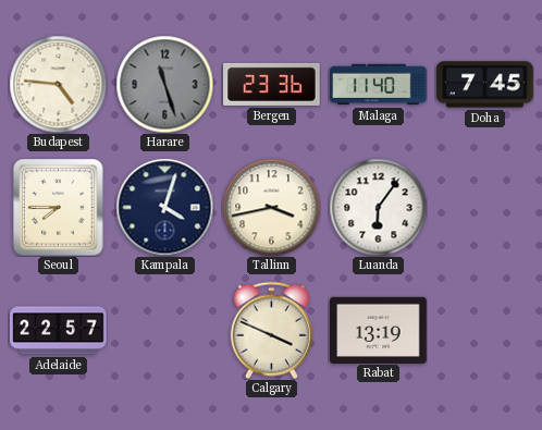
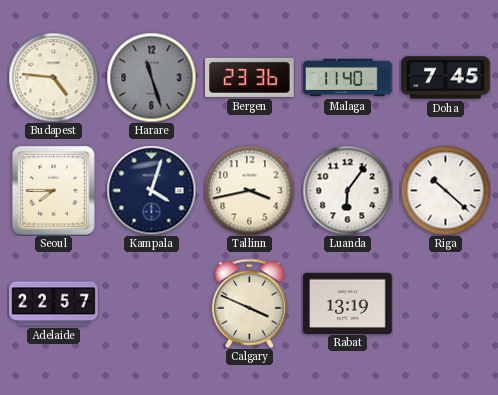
Riga: none -> 10:22
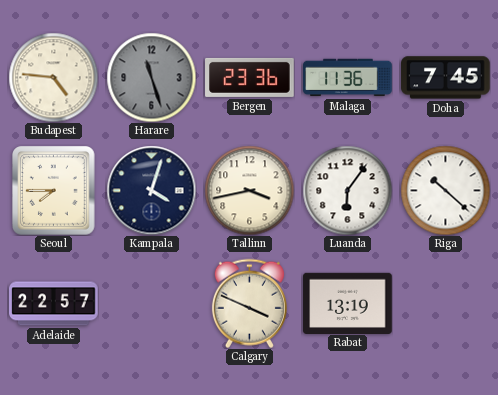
Malaga: 11:40 -> 11:36
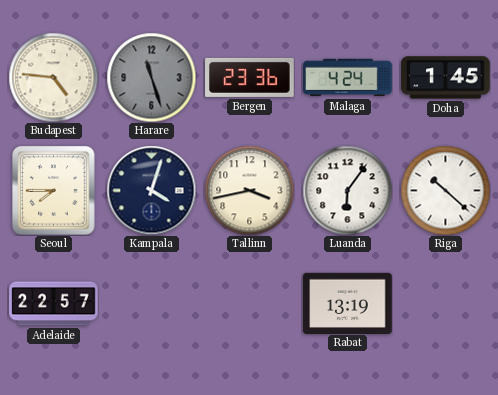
Malaga: 11:36 -> 4:24
Doha: 7:45 -> 1:45
Calgary: 3:49 -> none
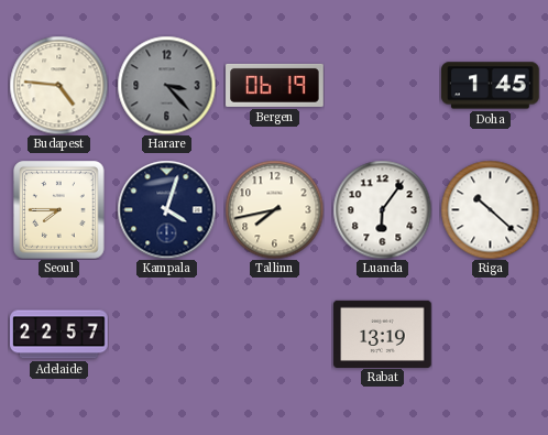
Harare: 11:27 -> 3:23
Bergen: 23:36 -> 06:19
Malaga: 4:24 -> none
Tallinn: 3:43 -> 7:43
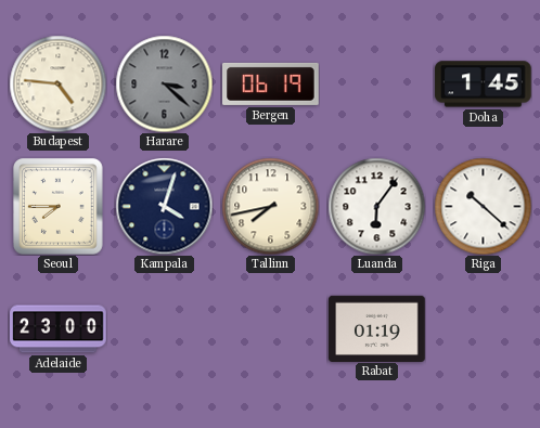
Harare: 3:23 -> 3:22
Adelaide: 22:57 -> 23:00
Rabat: 13:19 -> 01:19
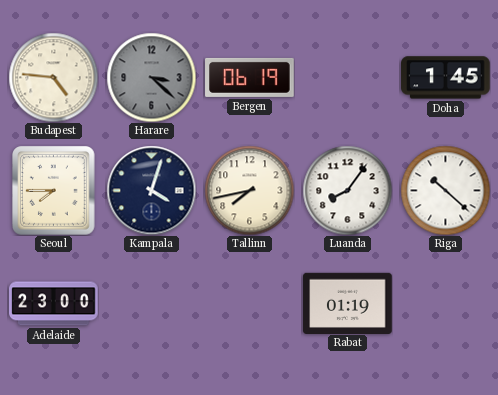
Luanda: 6:06 -> 8:06
